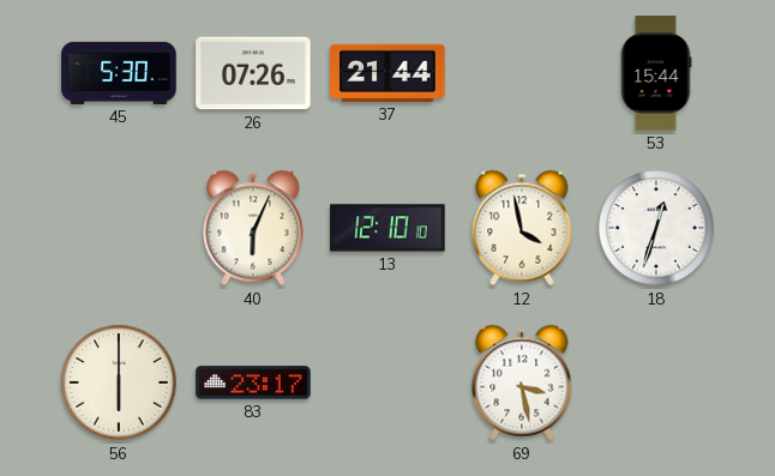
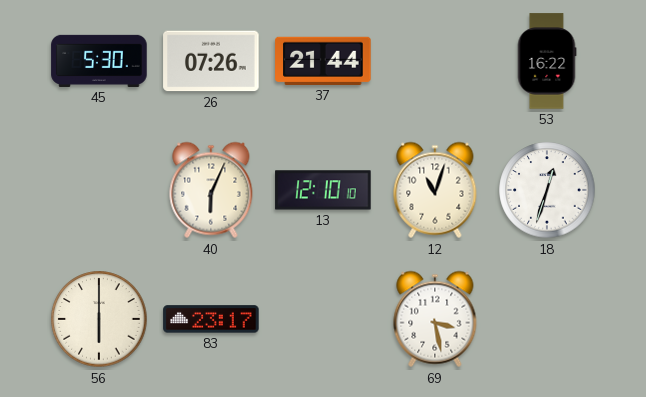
53: 15:44 -> 16:22
12: 3:58 -> 11:03
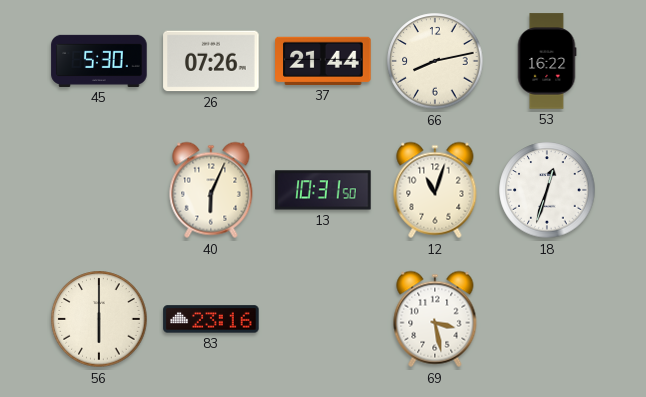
66: none -> 8:13
13: 12:10 -> 10:31
83: 23:17 -> 23:16
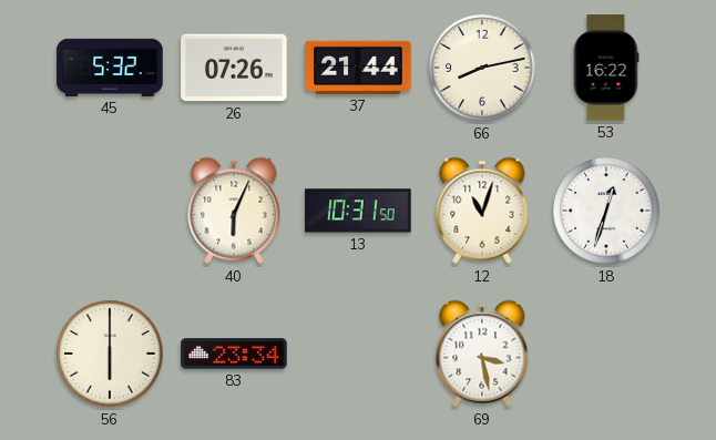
45: 5:30 -> 5:32
83: 23:16 -> 23:34
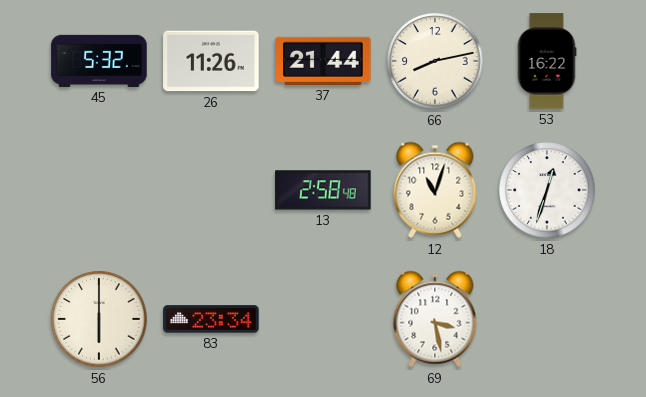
26: 07:26 -> 11:26
40: 6:04 -> none
13: 10:31 -> 2:58
